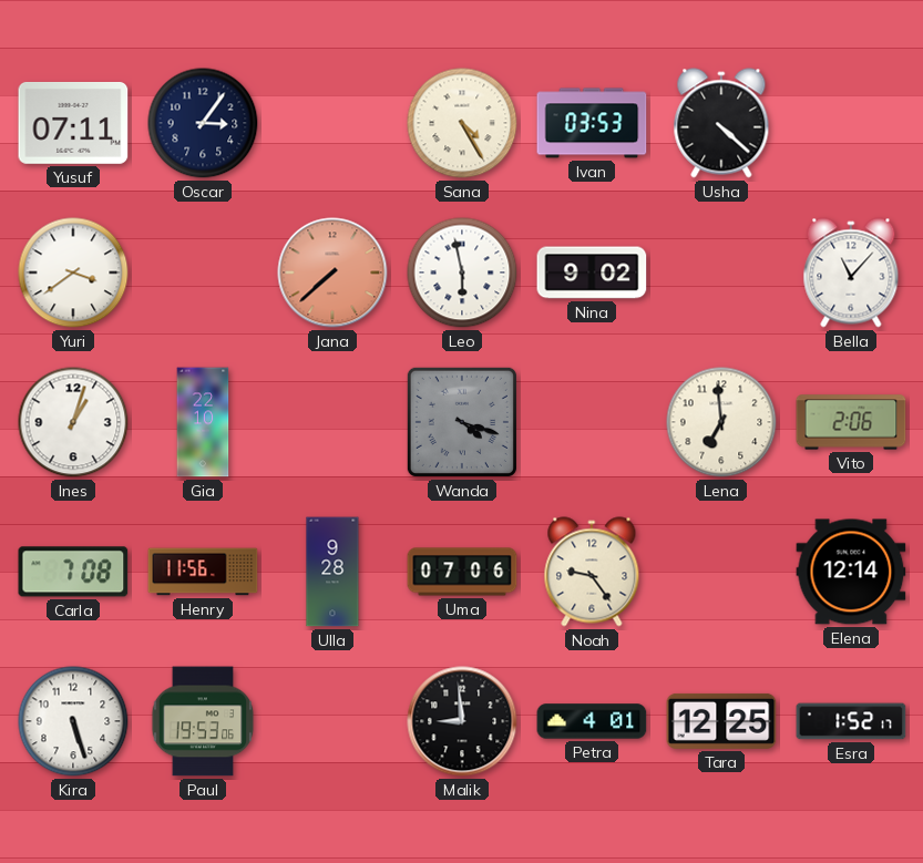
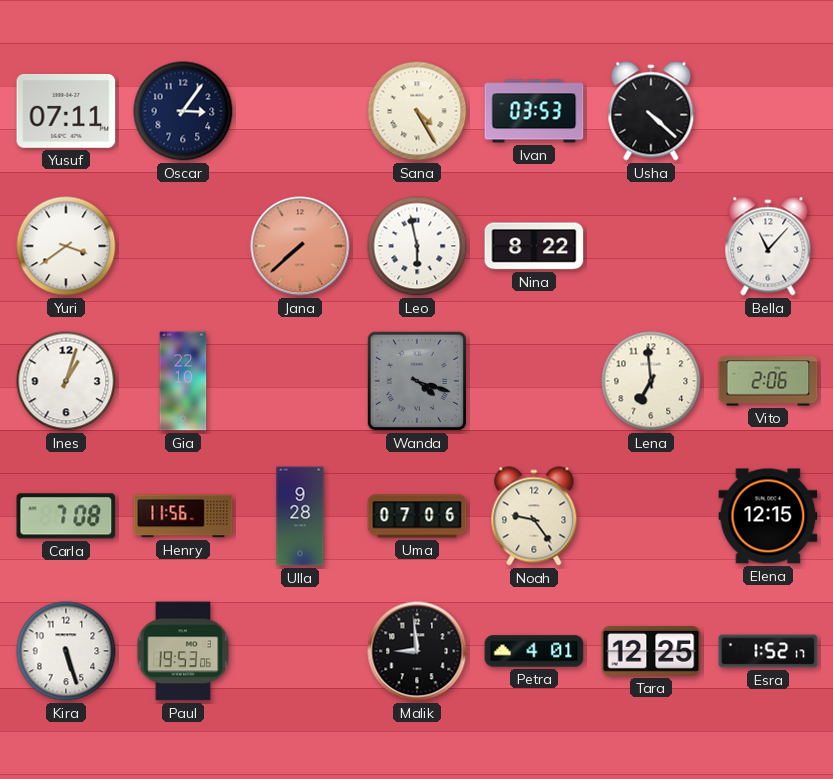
Nina: 9:02 -> 8:22
Elena: 12:14 -> 12:15
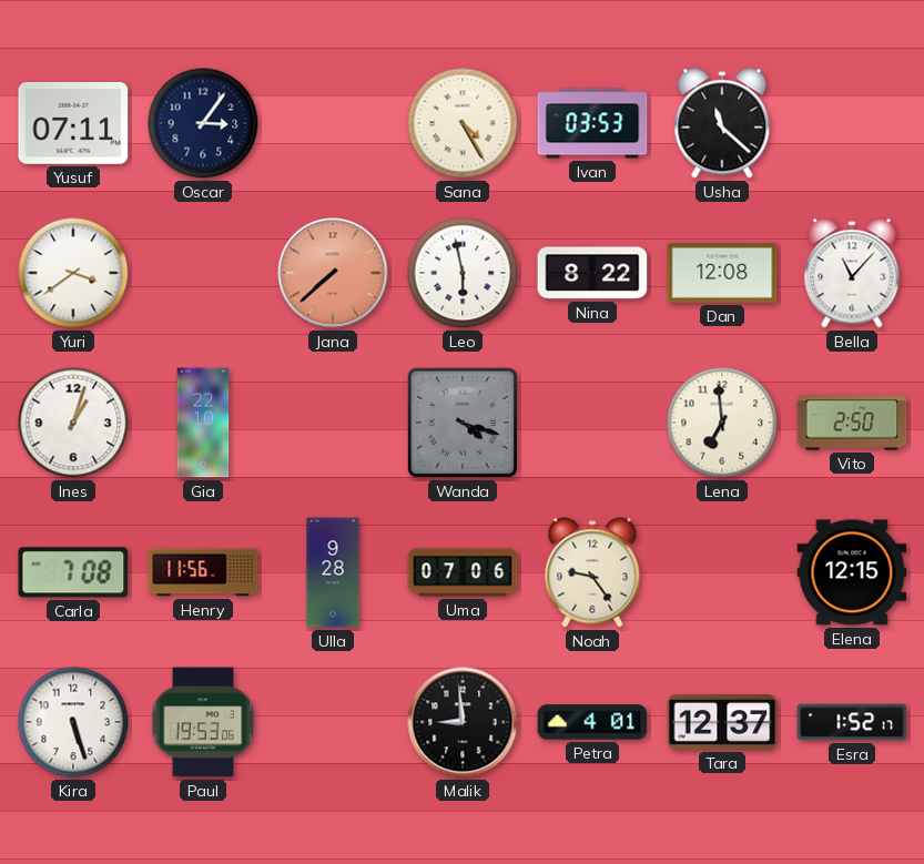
Usha: 4:22 -> 11:22
Dan: none -> 12:08
Vito: 2:06 -> 2:50
Tara: 12:25 -> 12:37
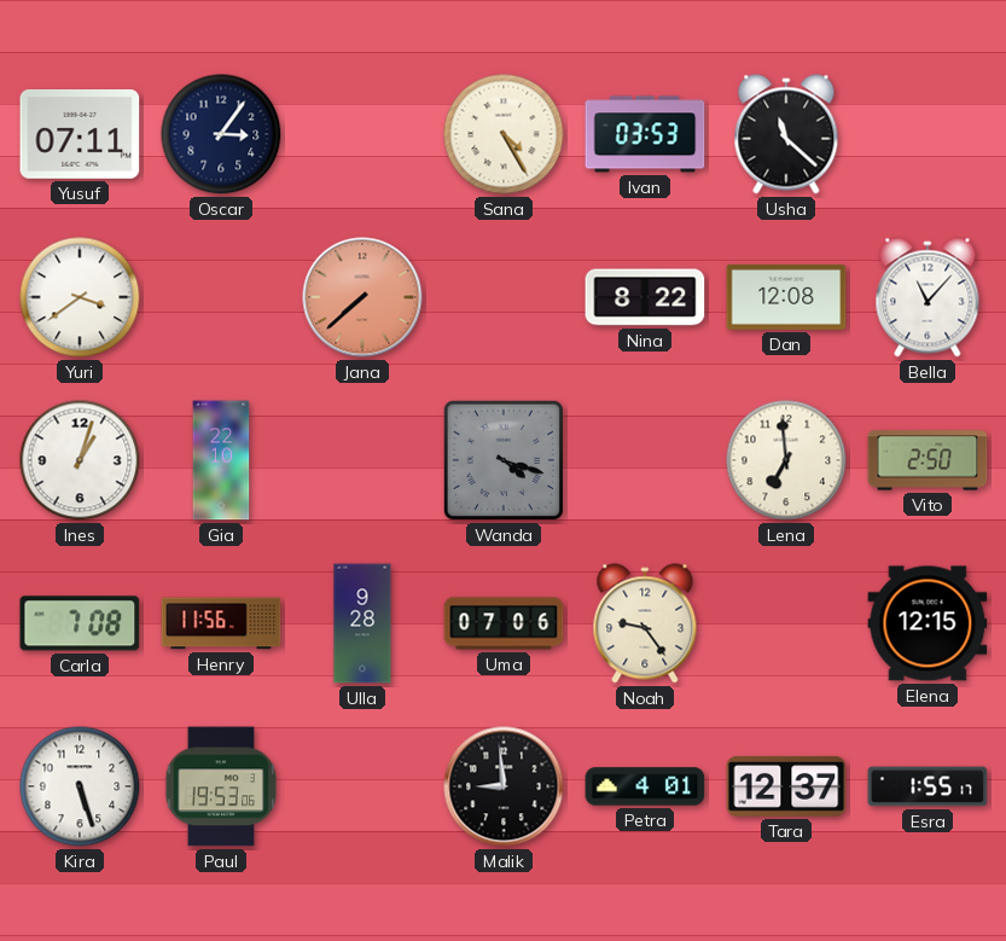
Leo: 5:58 -> none
Esra: 1:52 -> 1:55
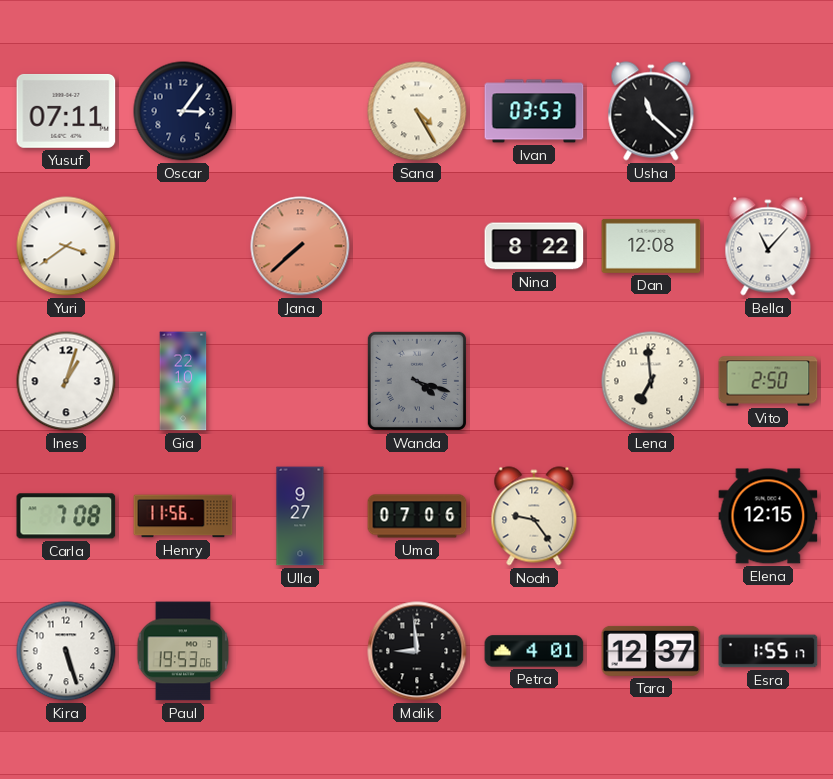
Ulla: 9:28 -> 9:27
